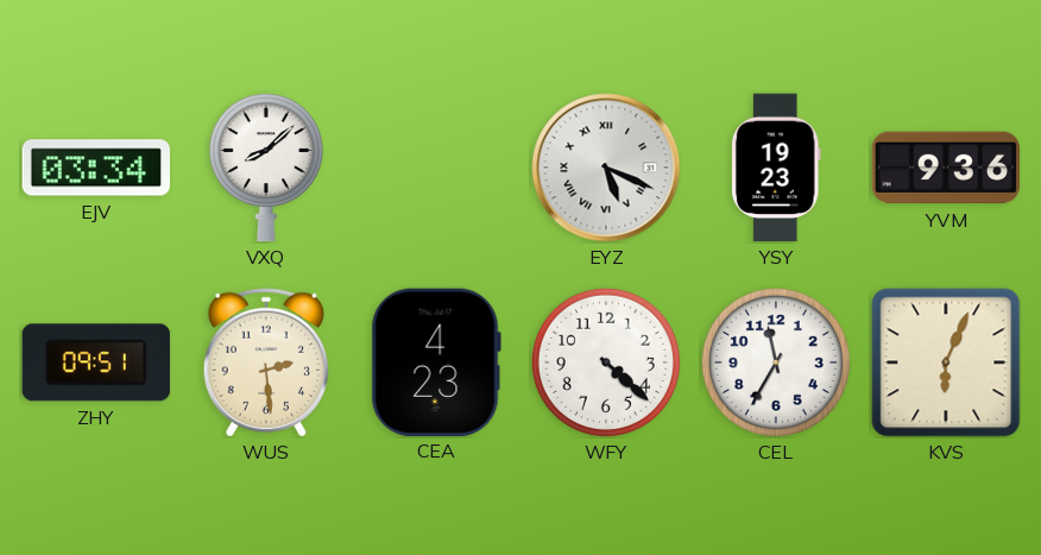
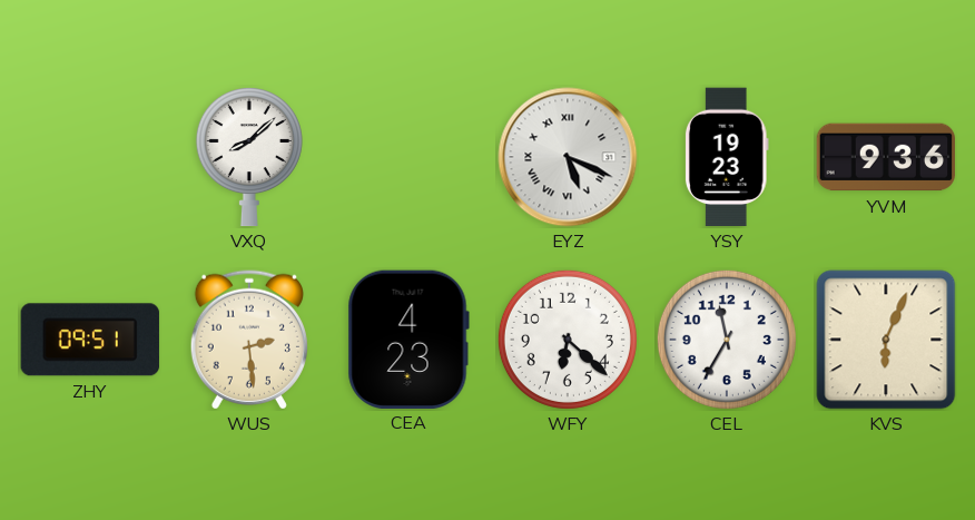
EJV: 03:34 -> none
WFY: 4:22 -> 6:22
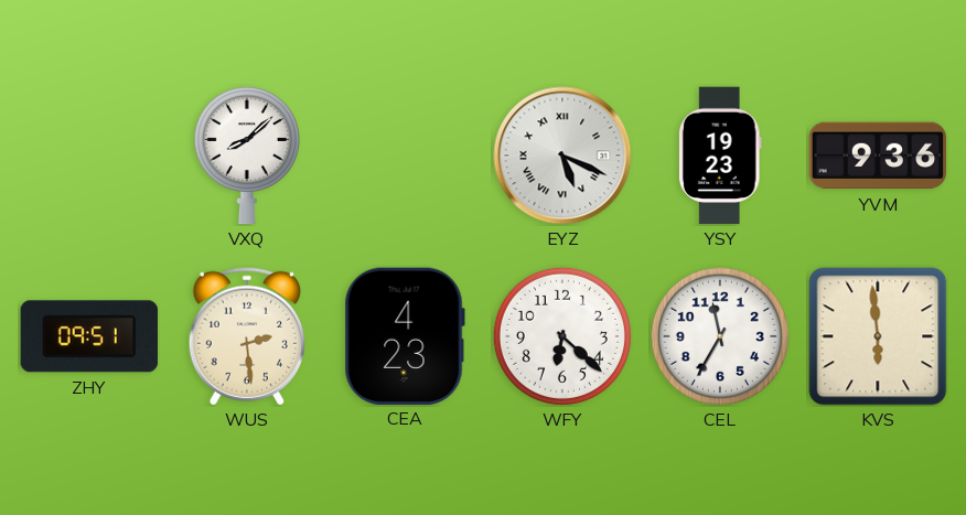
KVS: 6:04 -> 5:59
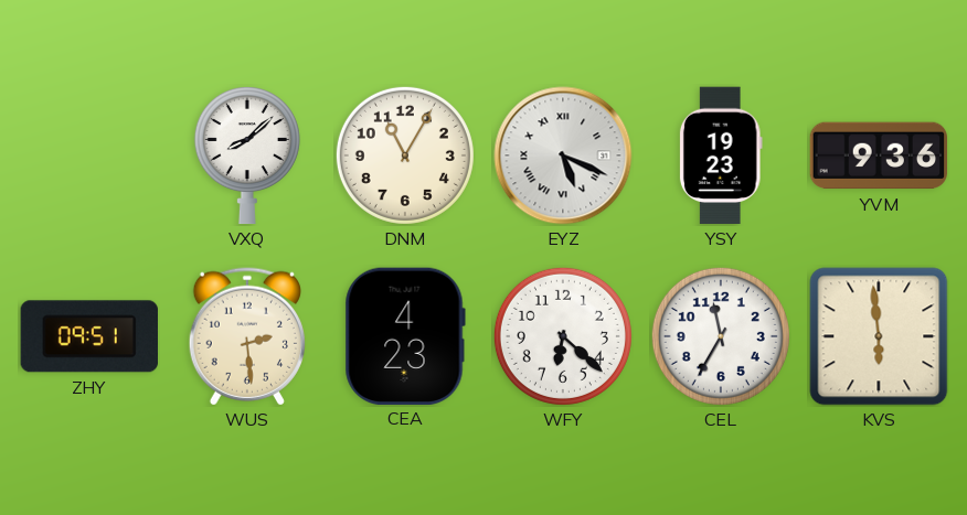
DNM: none -> 11:05
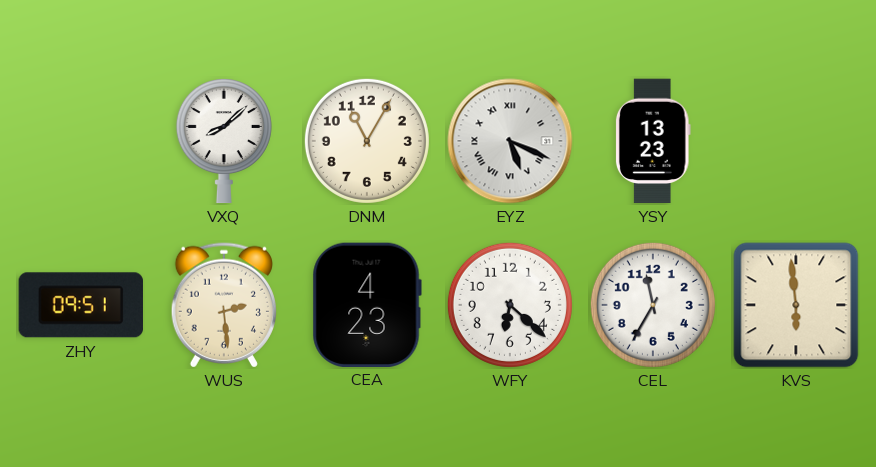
YSY: 19:23 -> 13:23
YVM: 9:36 -> none
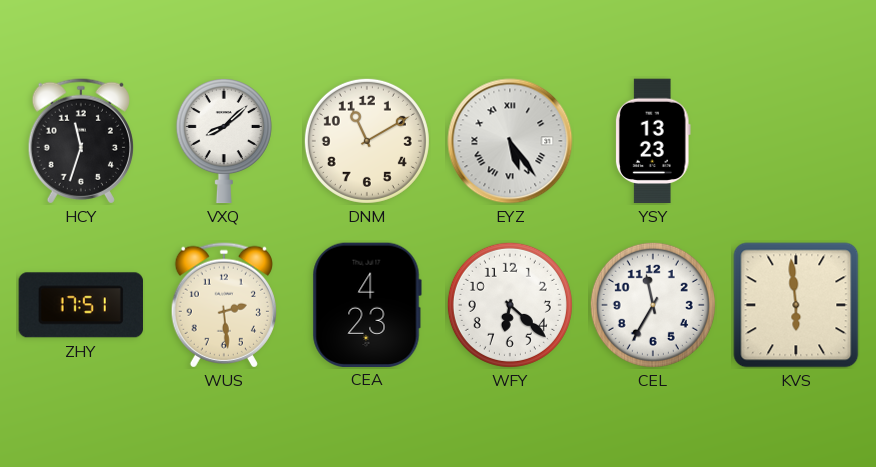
HCY: none -> 11:33
DNM: 11:05 -> 11:10
EYZ: 5:19 -> 5:24
ZHY: 09:51 -> 17:51
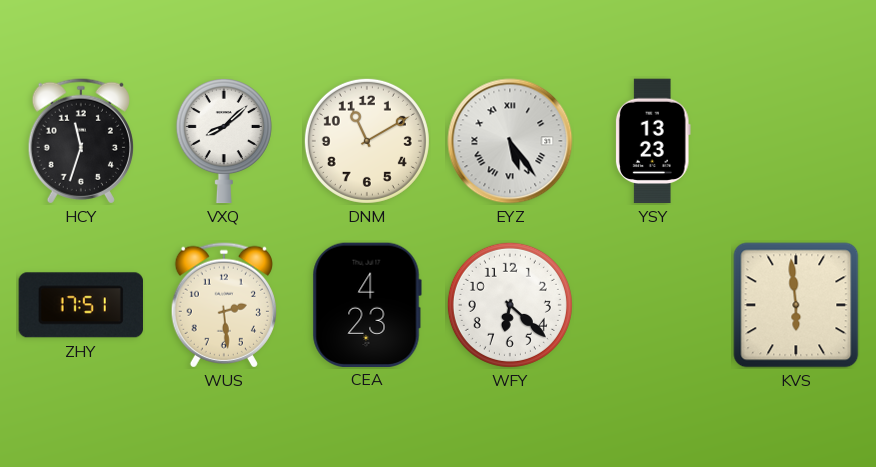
CEL: 11:35 -> none
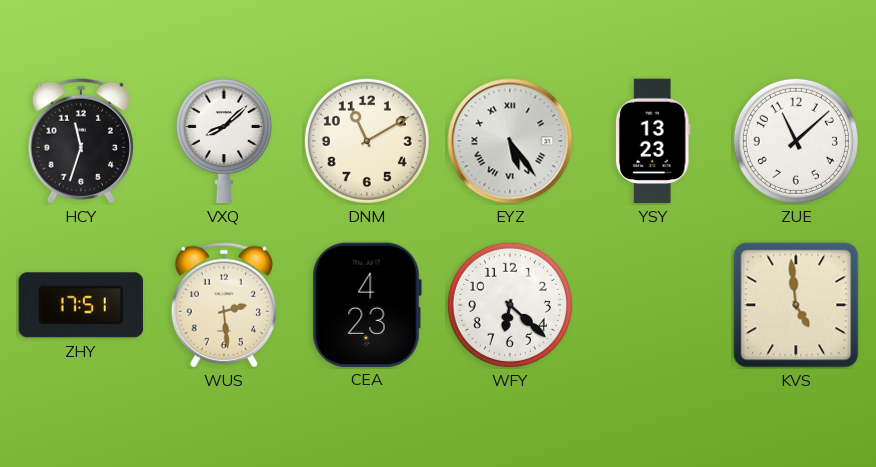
ZUE: none -> 11:08
KVS: 5:59 -> 4:59
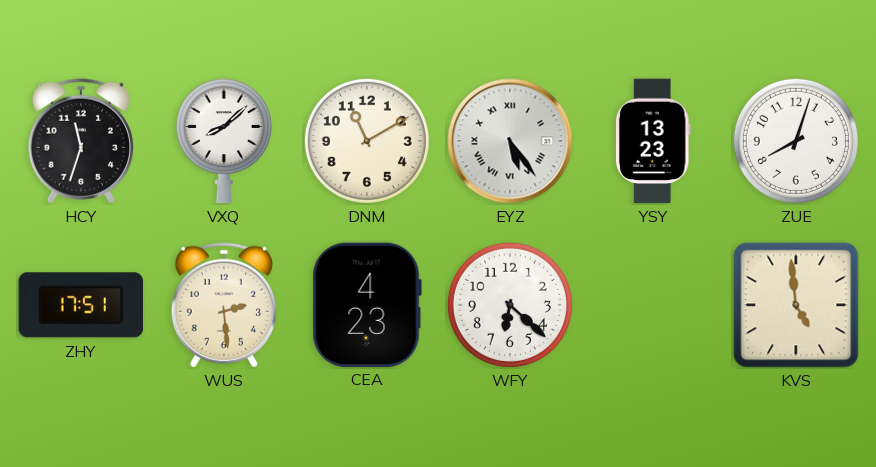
ZUE: 11:08 -> 8:03
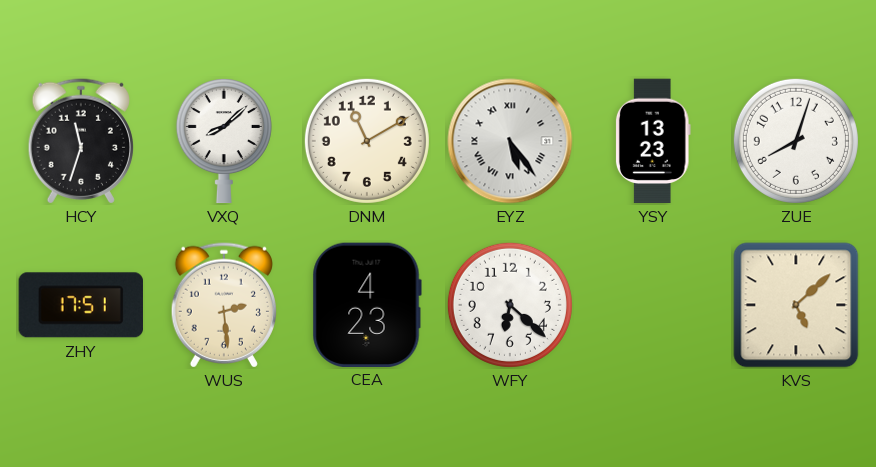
KVS: 4:59 -> 5:08
